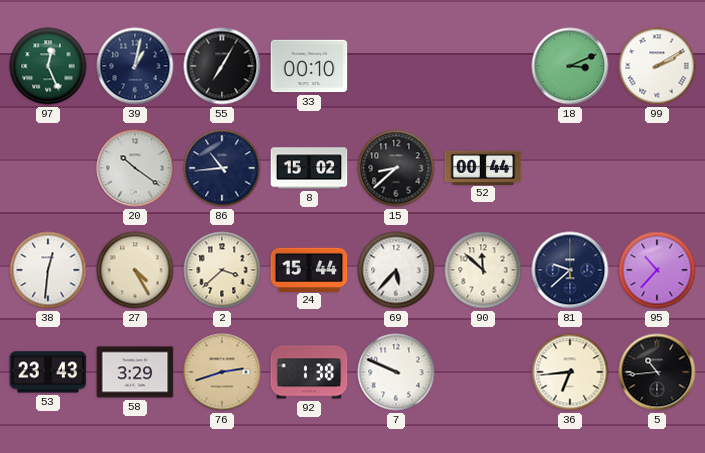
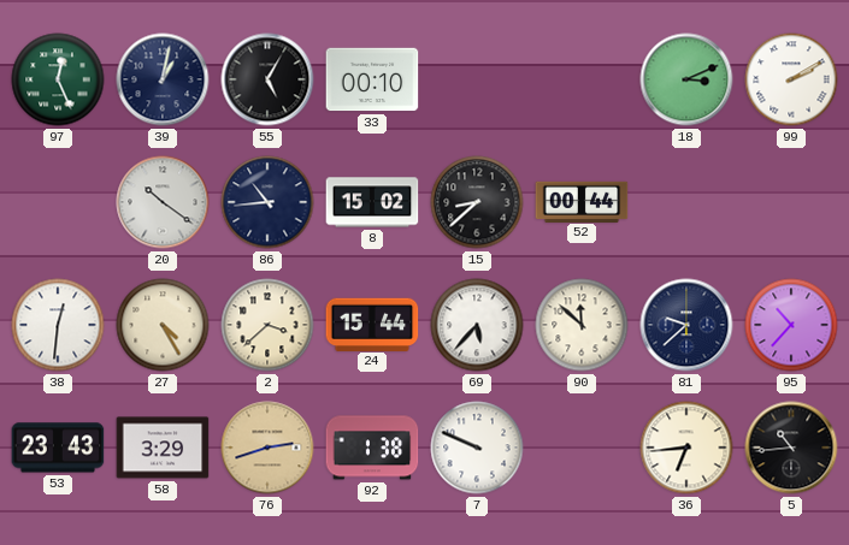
55: 7:05 -> 5:05
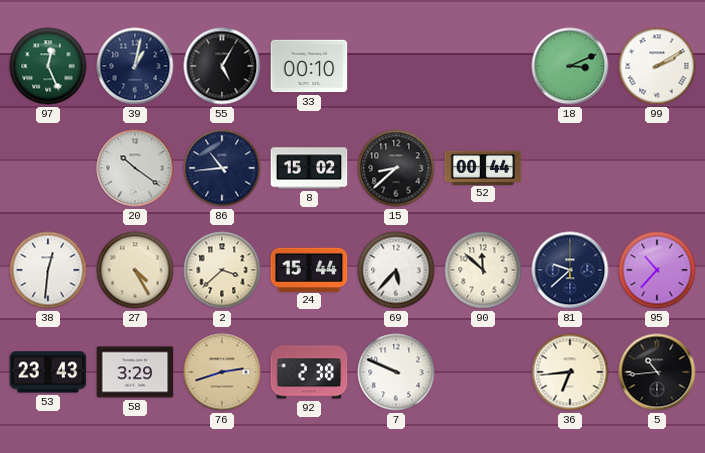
92: 1:38 -> 2:38
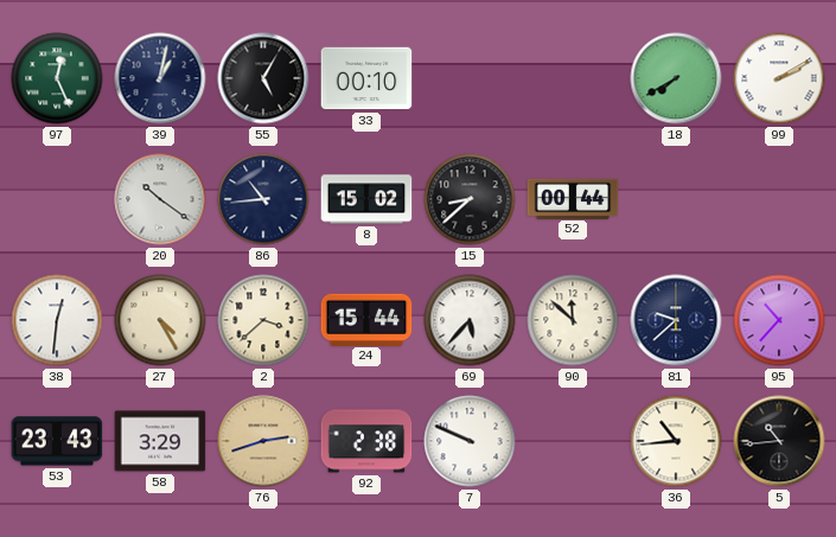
18: 3:11 -> 7:40
36: 6:44 -> 10:44
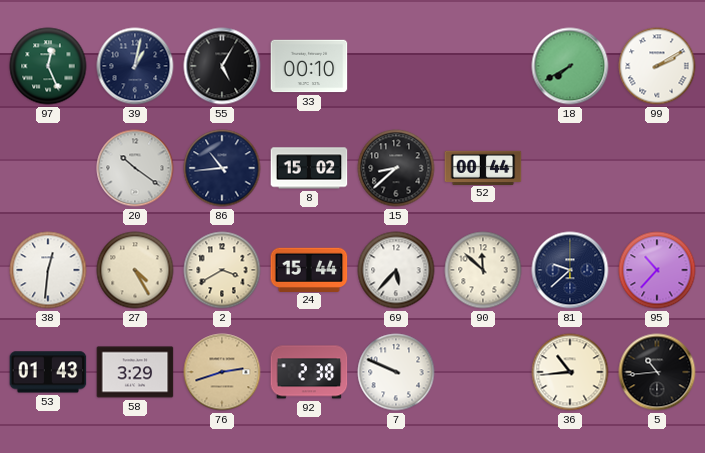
2: 3:38 -> 3:40
53: 23:43 -> 01:43
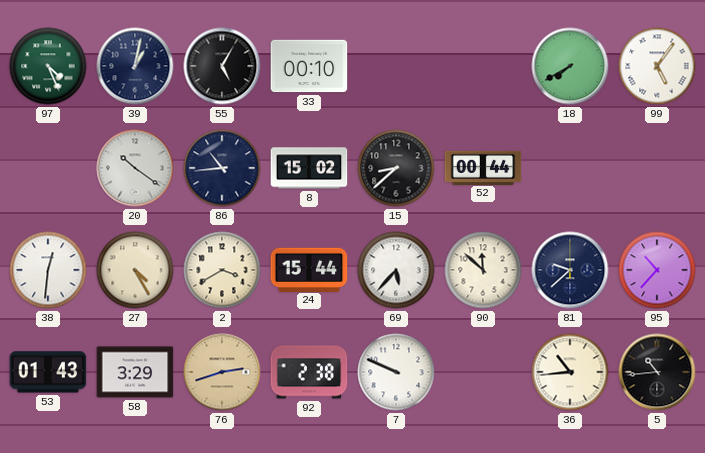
97: 12:26 -> 4:26
99: 2:10 -> 5:06
